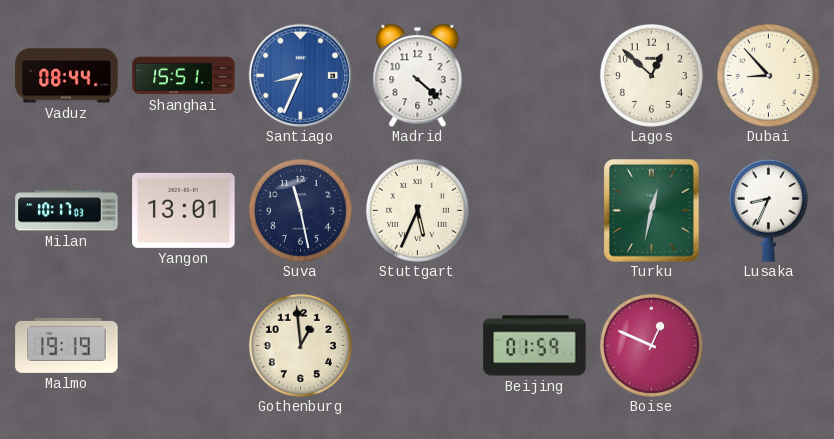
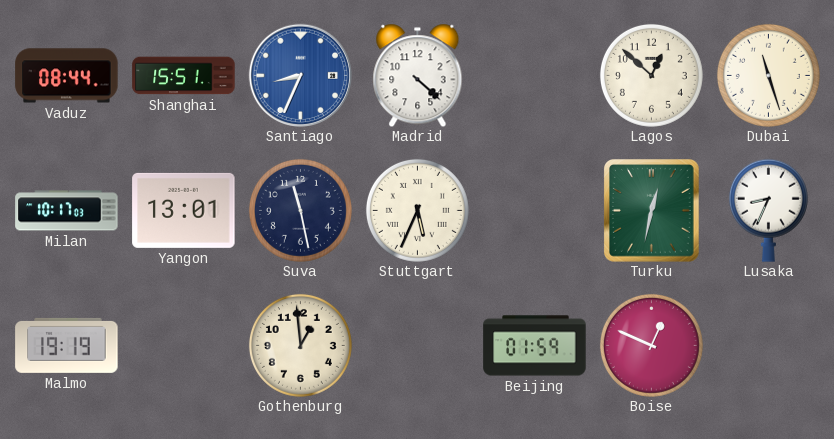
Dubai: 8:53 -> 11:27
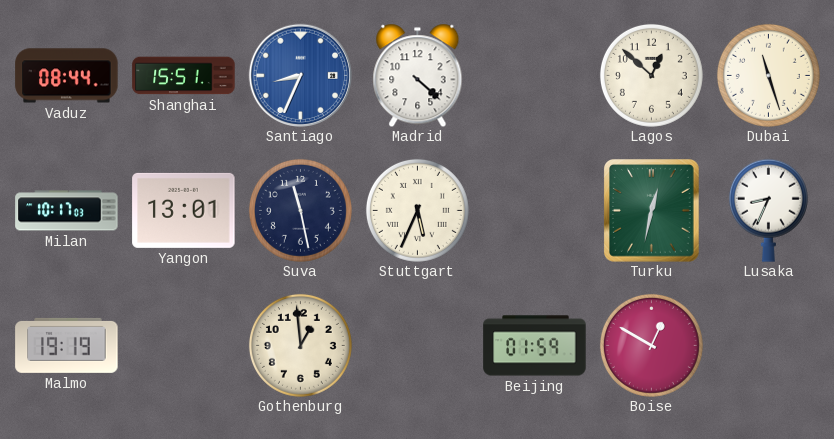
Boise: 12:49 -> 12:50
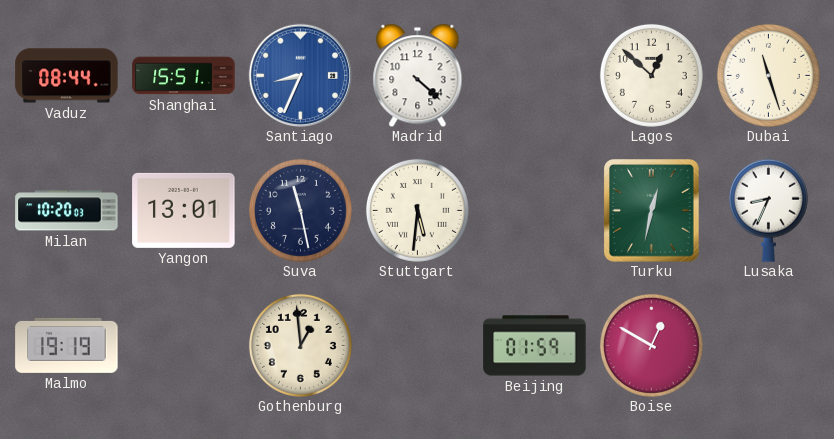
Milan: 10:17 -> 10:20
Stuttgart: 5:34 -> 5:31
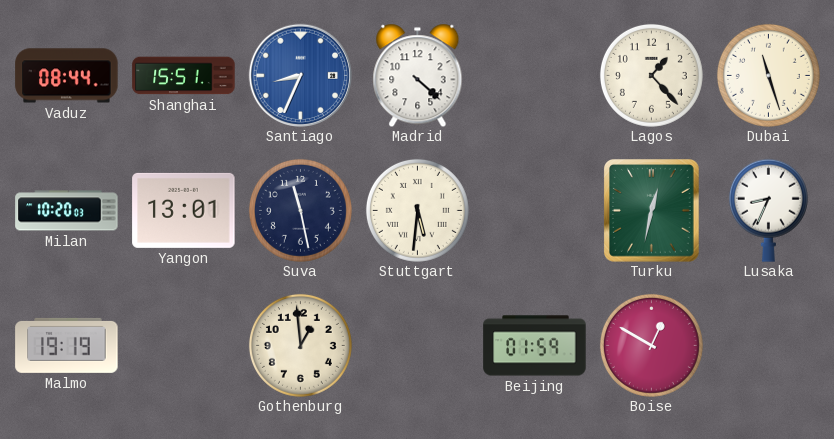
Lagos: 12:52 -> 1:23
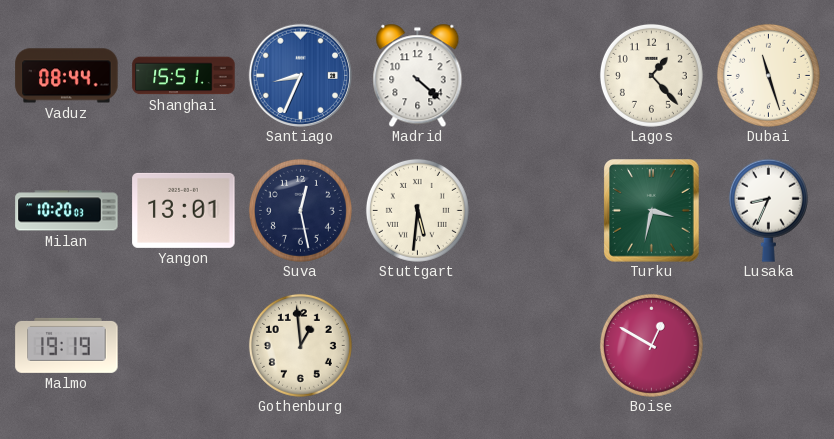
Suva: 11:28 -> 12:28
Turku: 12:32 -> 3:32
Beijing: 01:59 -> none
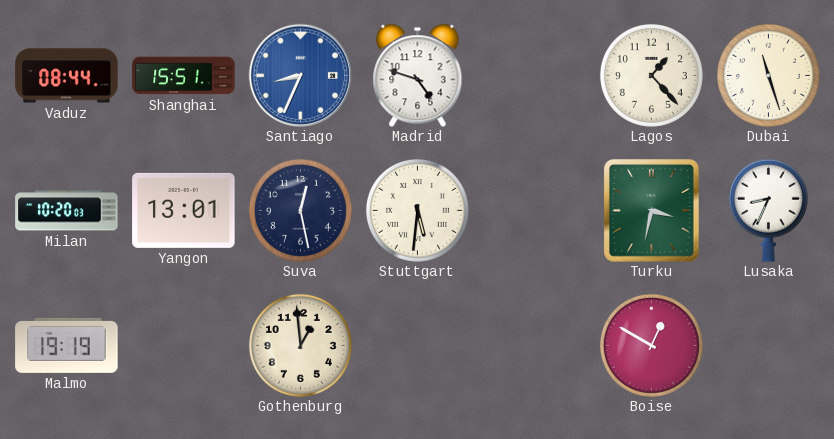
Madrid: 4:22 -> 4:48
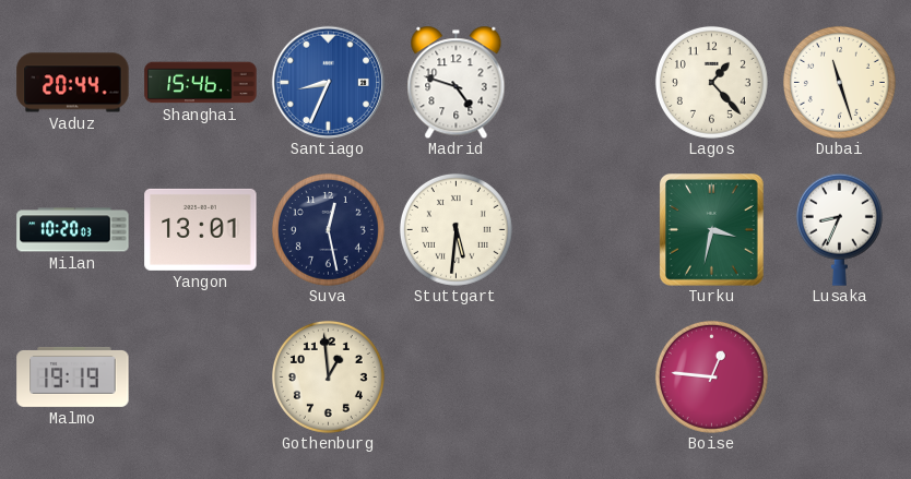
Vaduz: 08:44 -> 20:44
Shanghai: 15:51 -> 15:46
Boise: 12:50 -> 12:46
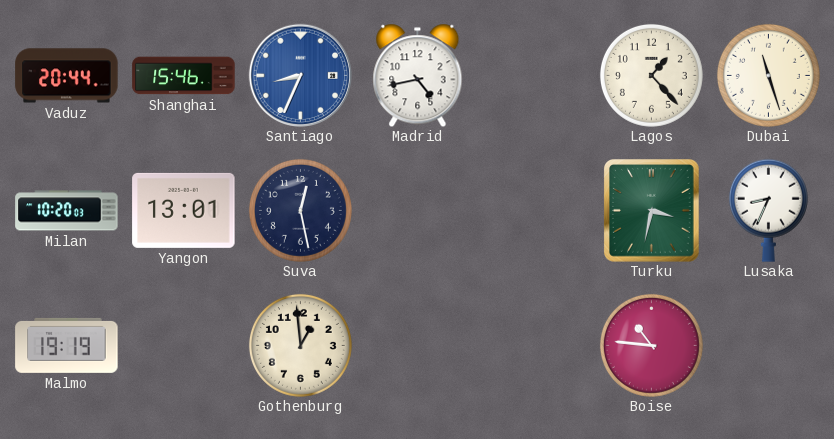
Madrid: 4:48 -> 4:43
Stuttgart: 5:31 -> none
Boise: 12:46 -> 10:46
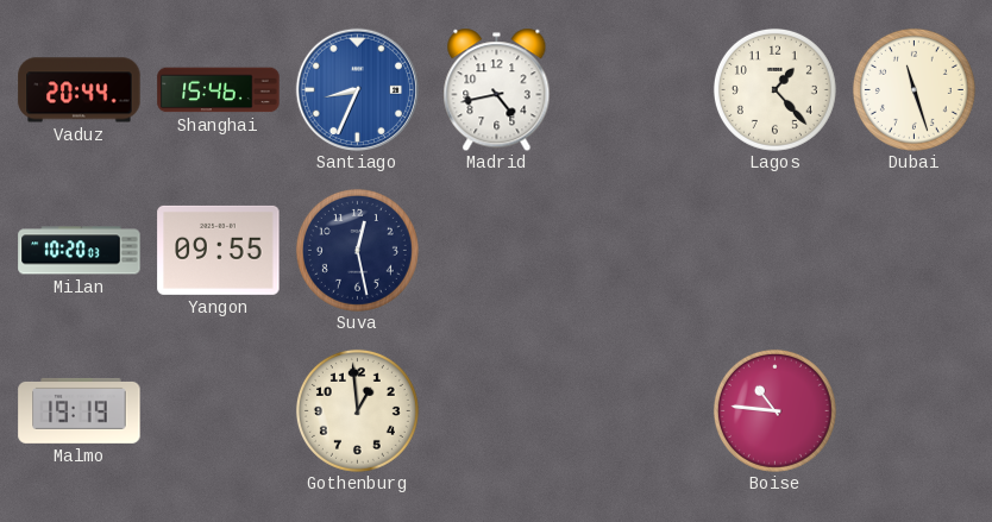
Yangon: 13:01 -> 09:55
Turku: 3:32 -> none
Lusaka: 8:34 -> none
